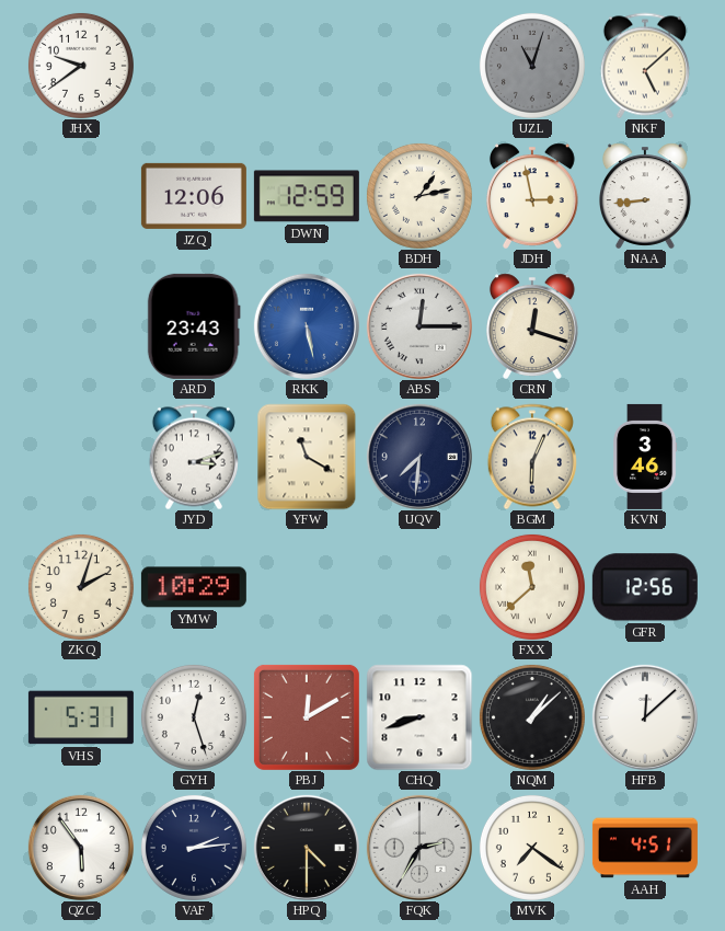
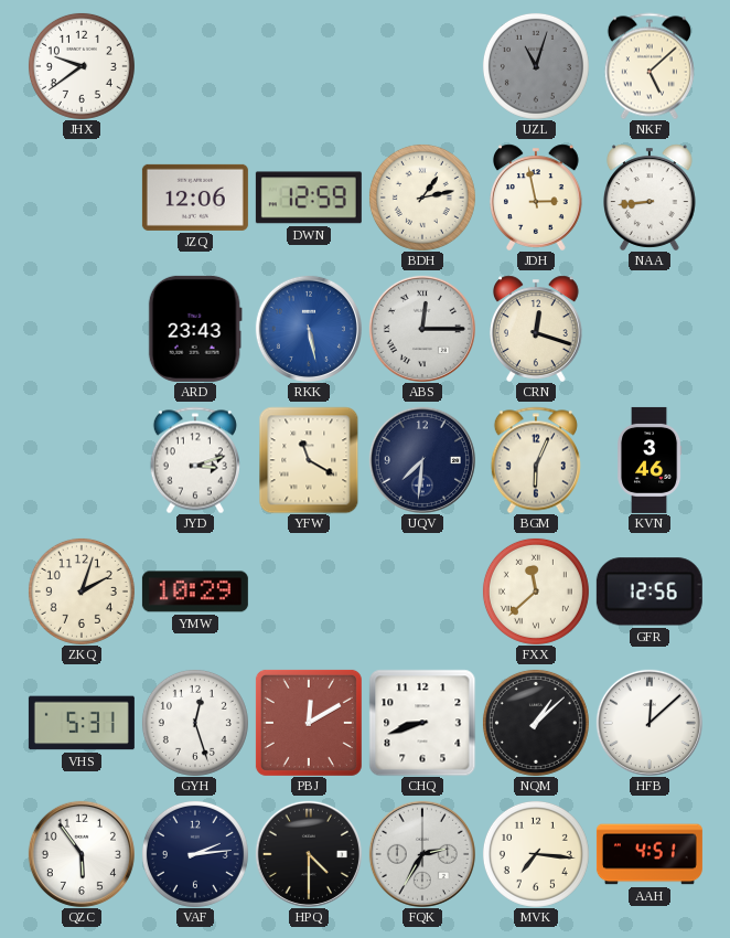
MVK: 7:21 -> 7:16
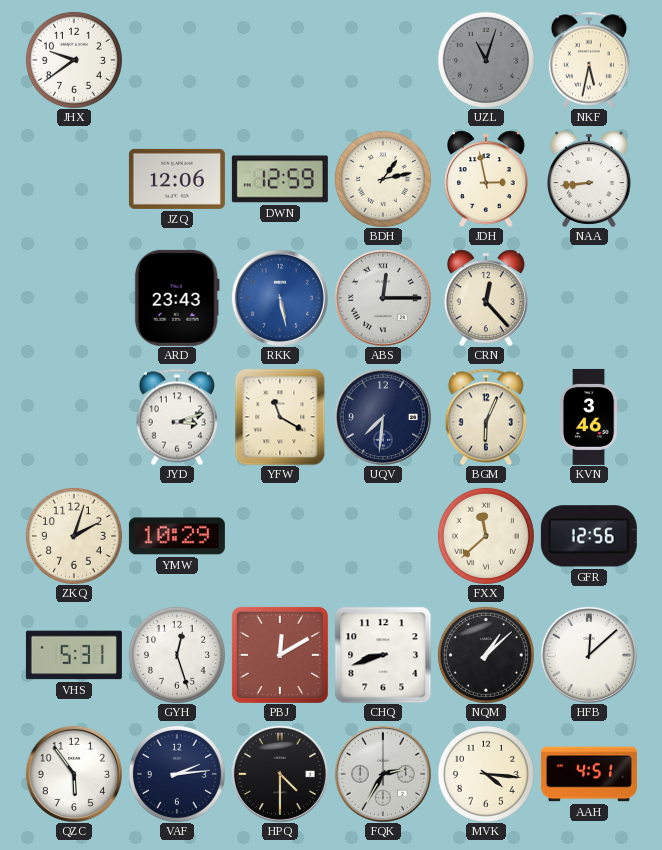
NKF: 5:08 -> 5:32
CRN: 12:18 -> 12:23
MVK: 7:16 -> 4:16
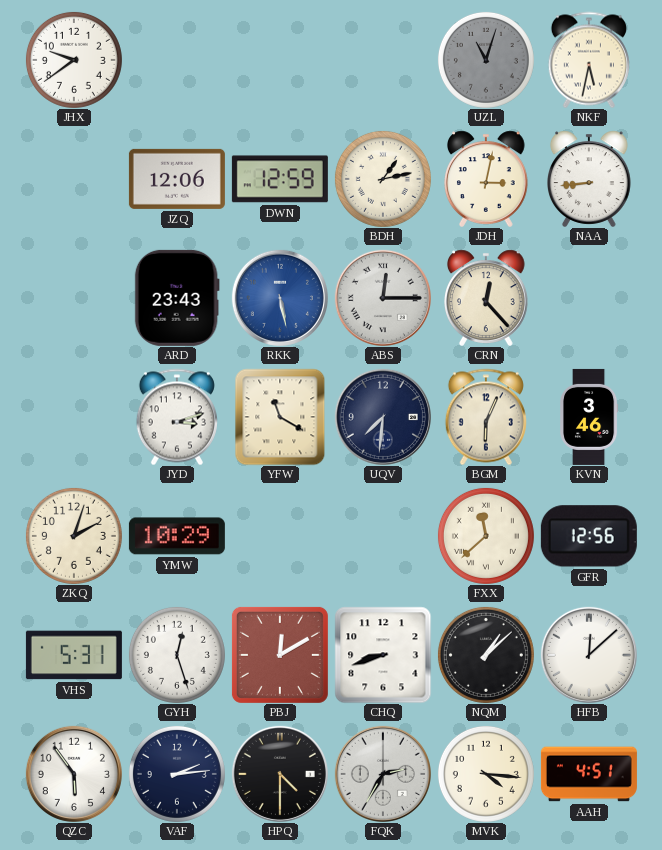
JDH: 2:58 -> 3:02
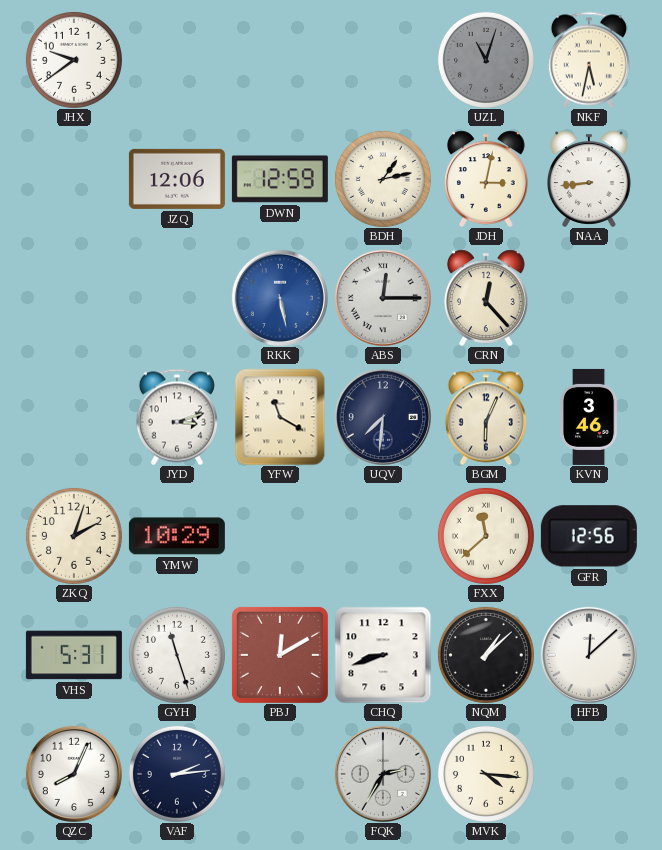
ARD: 23:43 -> none
GYH: 12:27 -> 11:27
QZC: 5:54 -> 8:04
HPQ: 4:30 -> none
AAH: 4:51 -> none
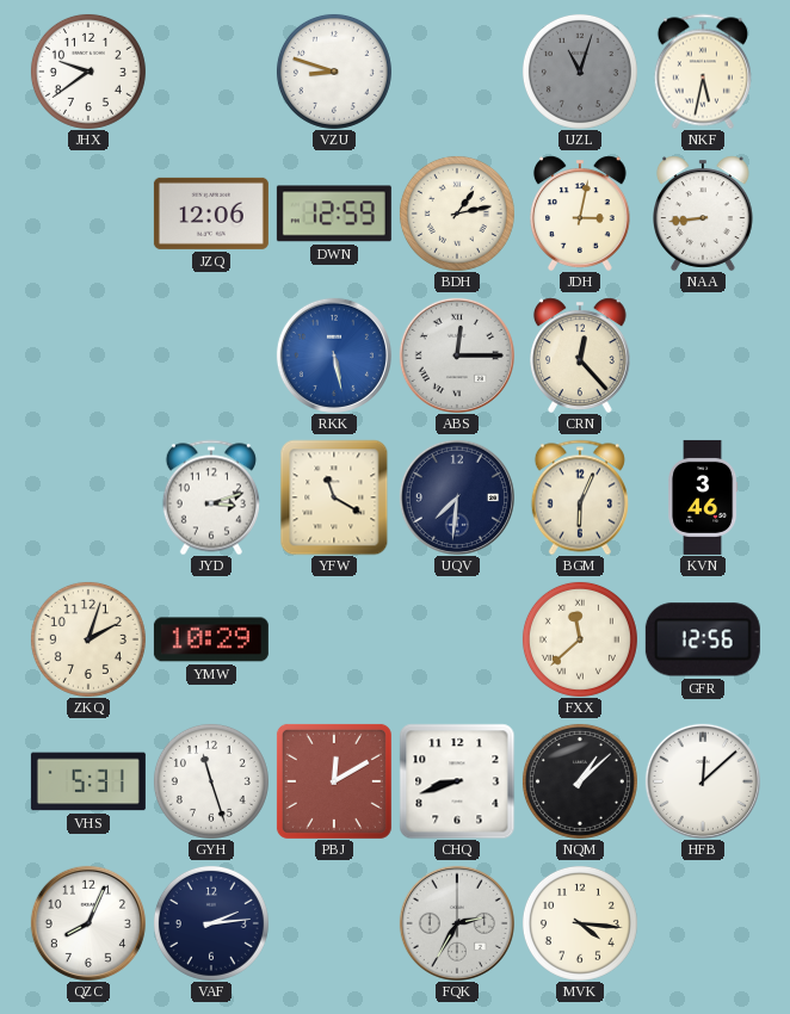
VZU: none -> 8:48
